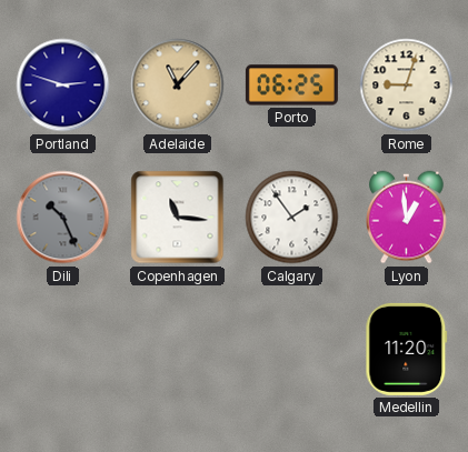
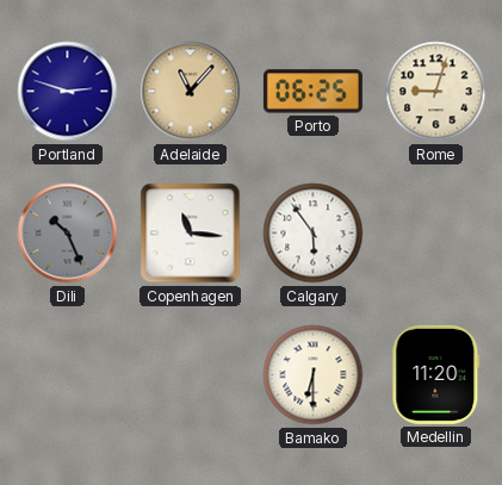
Calgary: 1:54 -> 5:54
Lyon: 12:59 -> none
Bamako: none -> 6:30
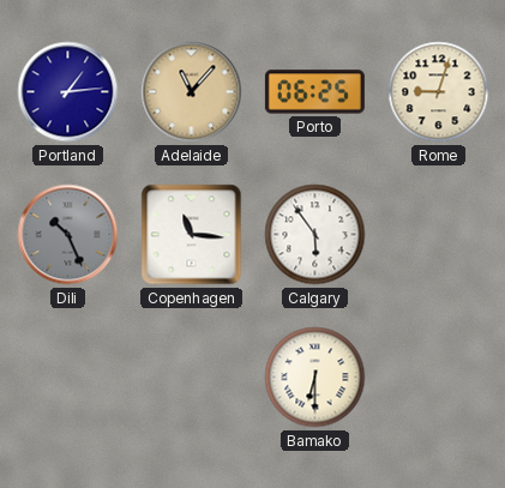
Portland: 2:48 -> 1:14
Medellin: 11:20 -> none
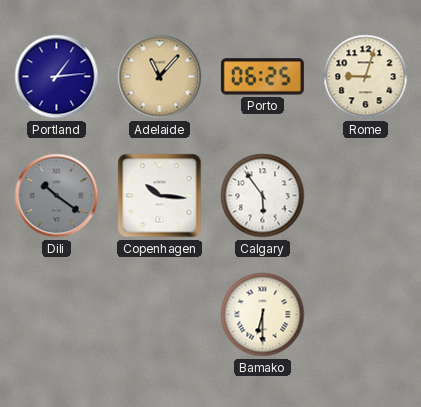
Dili: 10:26 -> 10:21
Copenhagen: 11:16 -> 10:16
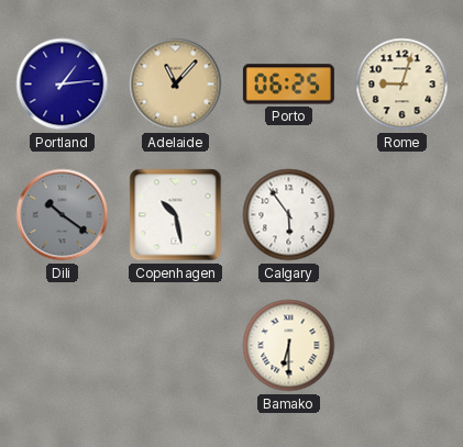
Copenhagen: 10:16 -> 10:28
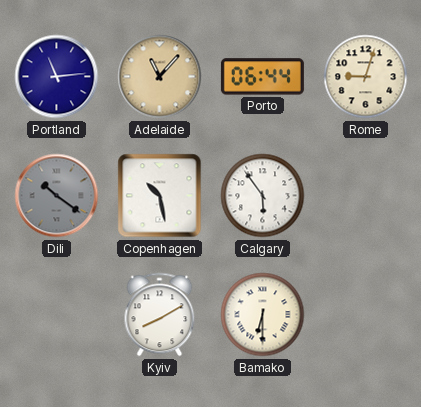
Portland: 1:14 -> 11:14
Porto: 06:25 -> 06:44
Kyiv: none -> 8:10
